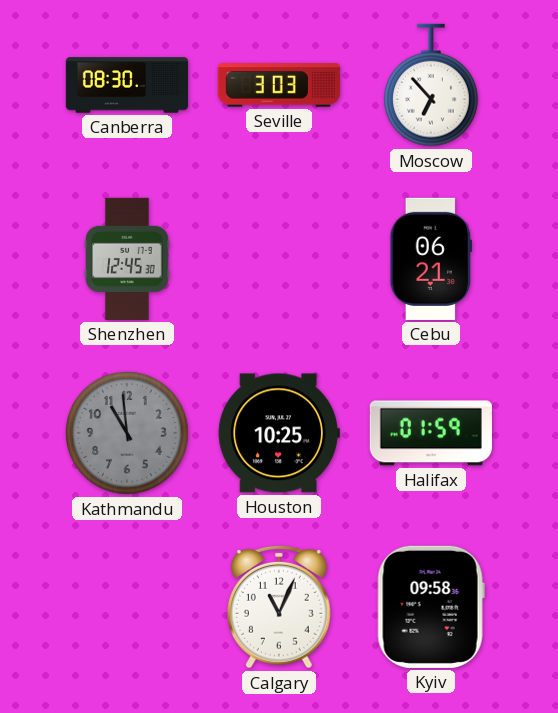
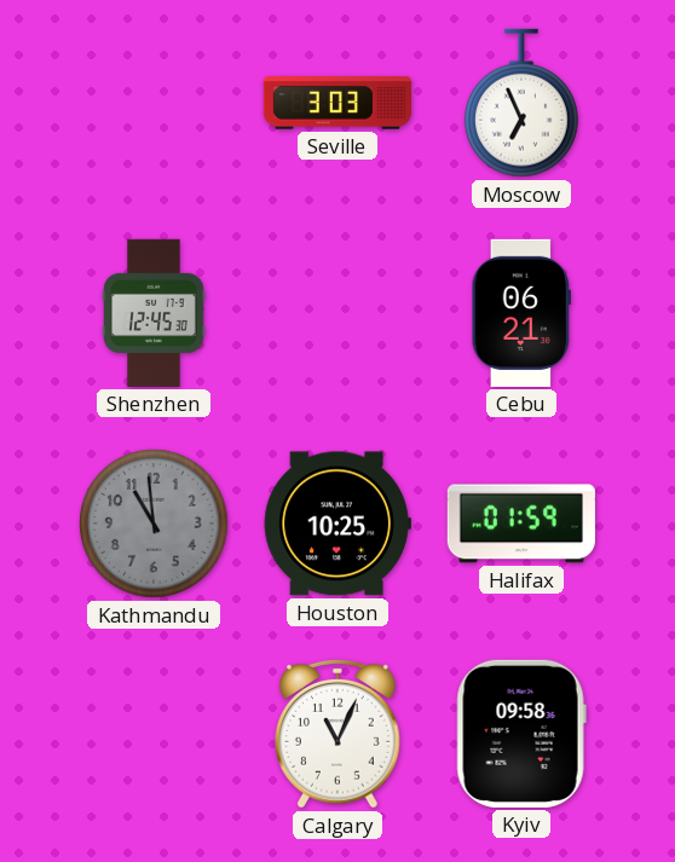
Canberra: 08:30 -> none
Moscow: 6:53 -> 6:56
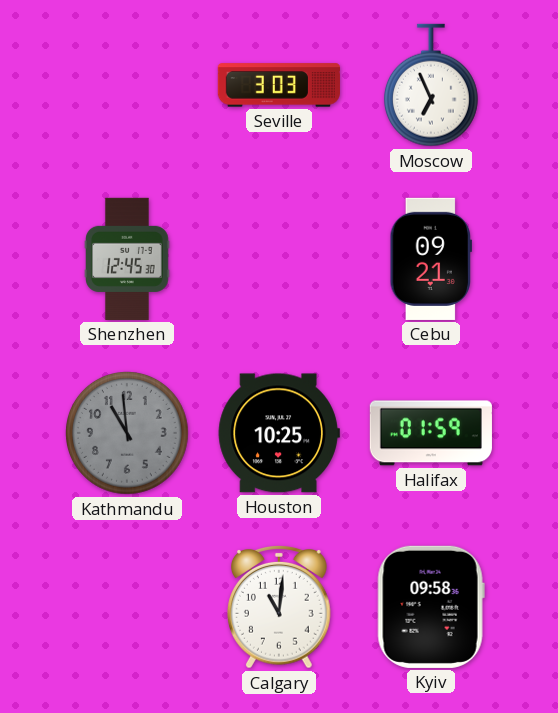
Cebu: 06:21 -> 09:21
Calgary: 11:04 -> 11:01
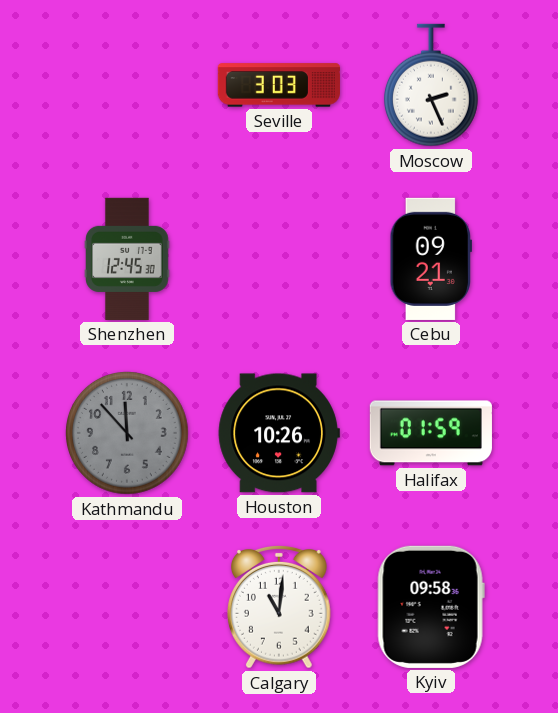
Moscow: 6:56 -> 2:26
Kathmandu: 10:59 -> 11:53
Houston: 10:25 -> 10:26
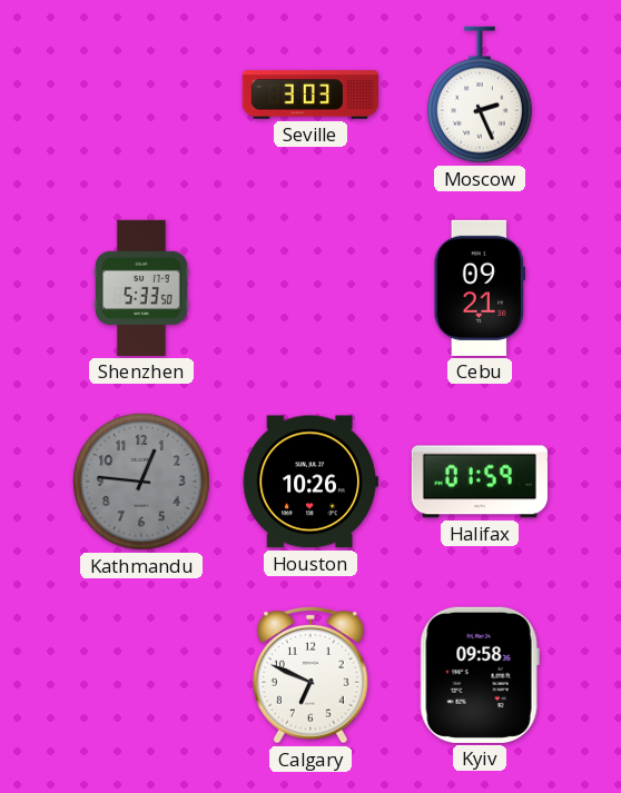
Shenzhen: 12:45 -> 5:33
Kathmandu: 11:53 -> 12:46
Calgary: 11:01 -> 6:49
